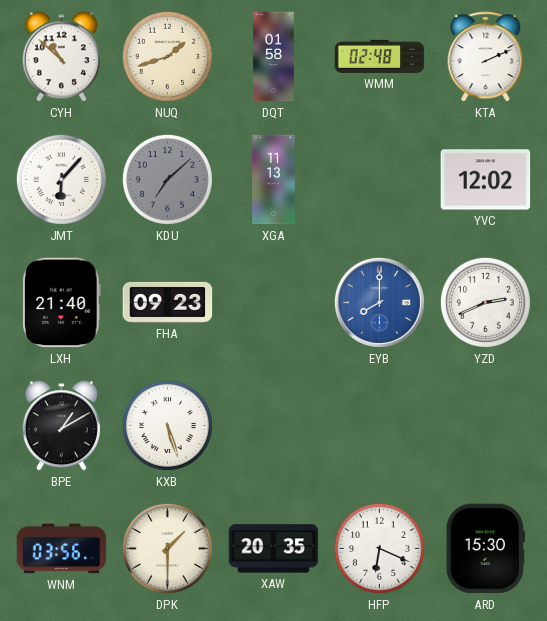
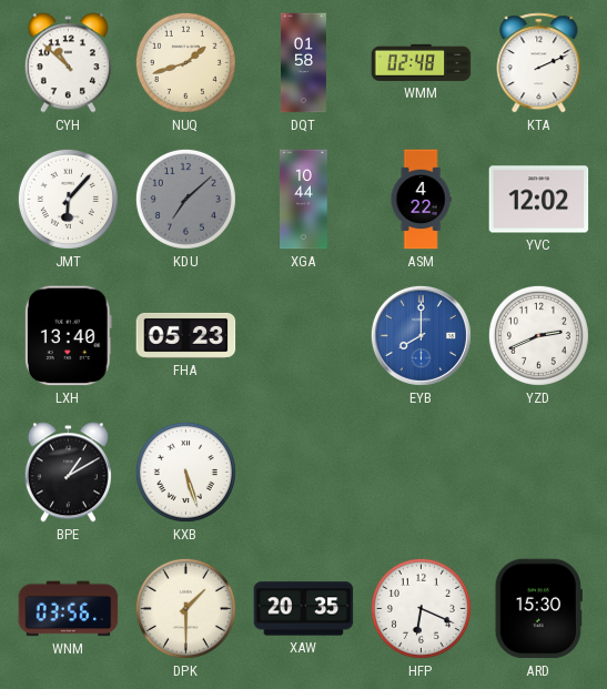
XGA: 11:13 -> 10:44
ASM: none -> 4:22
LXH: 21:40 -> 13:40
FHA: 09:23 -> 05:23
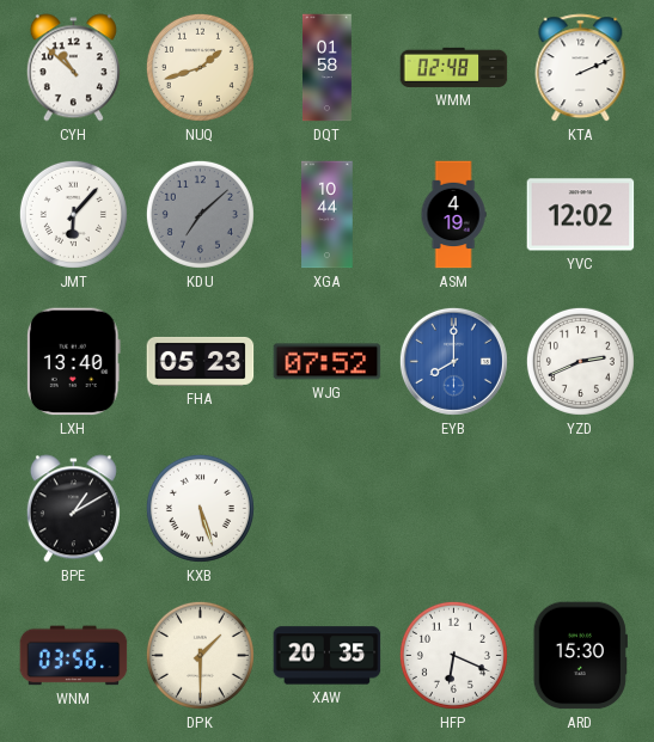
ASM: 4:22 -> 4:19
WJG: none -> 07:52
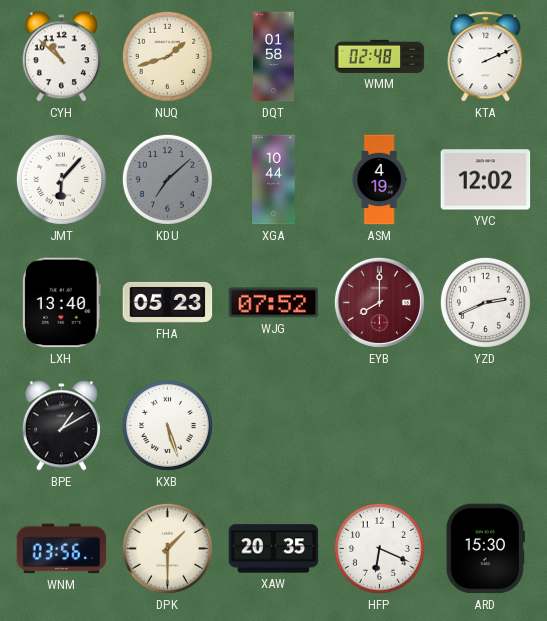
EYB dial: blue -> burgundy
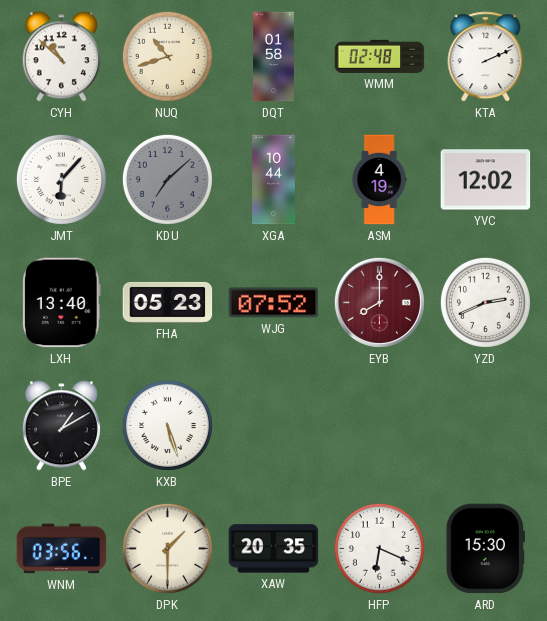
NUQ: 1:42 -> 10:42
